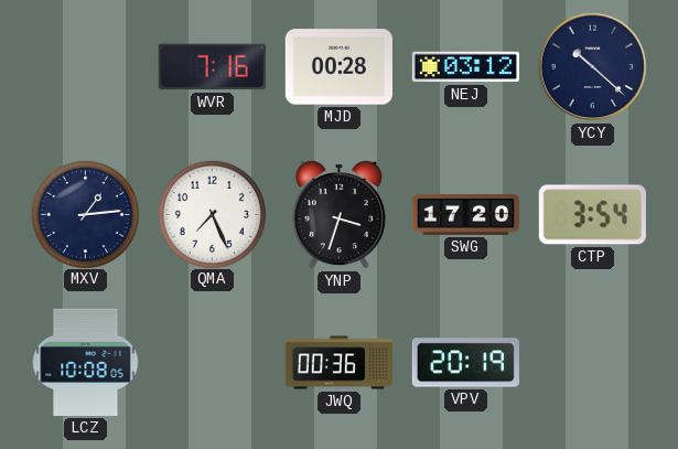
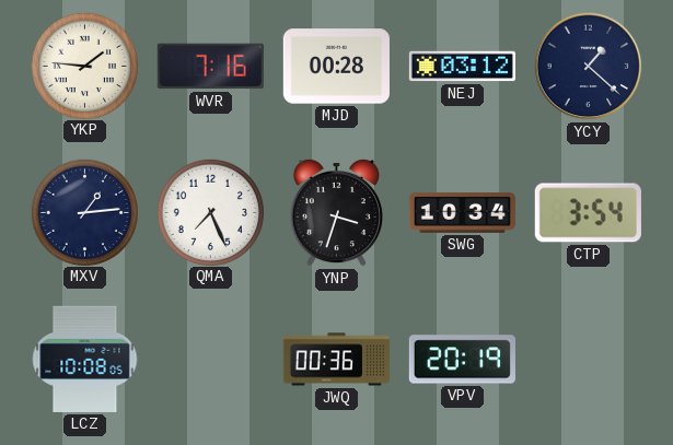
YKP: none -> 1:46
YCY: 10:22 -> 1:22
SWG: 17:20 -> 10:34
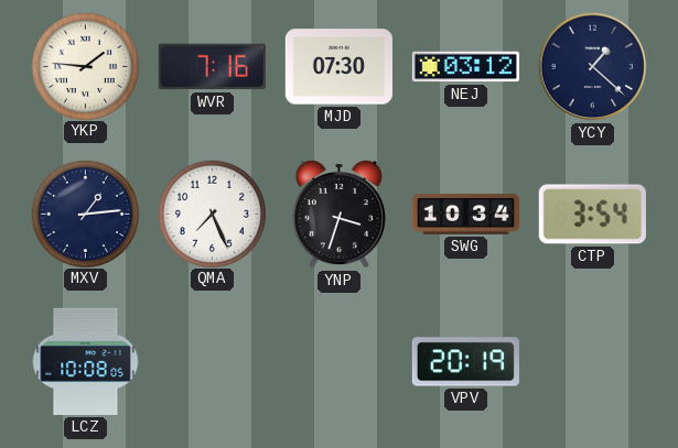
MJD: 00:28 -> 07:30
JWQ: 00:36 -> none
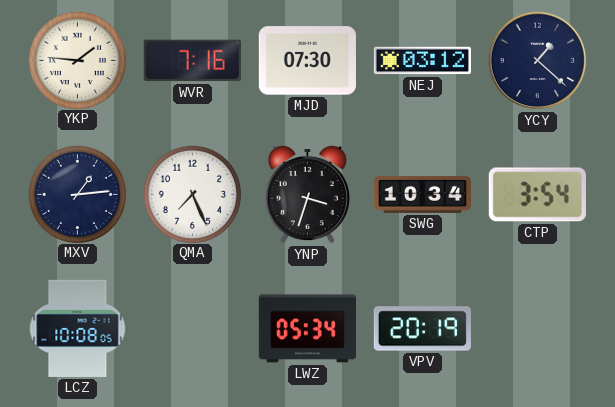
LWZ: none -> 05:34
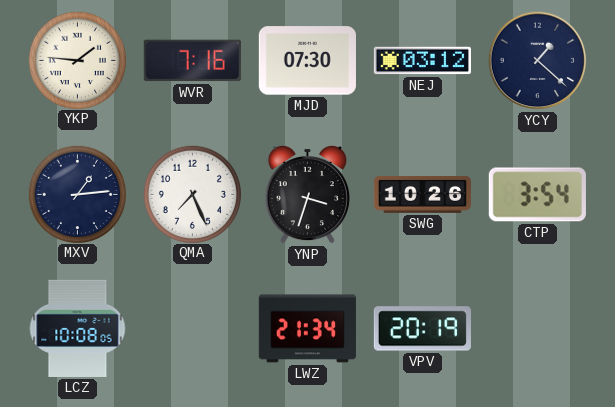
SWG: 10:34 -> 10:26
LWZ: 05:34 -> 21:34
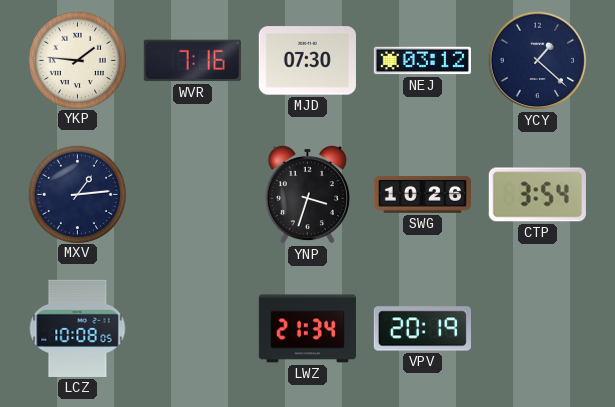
QMA: 7:26 -> none
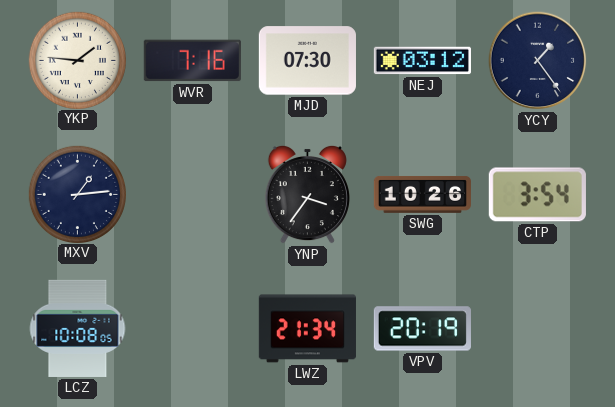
YCY: 1:22 -> 1:24
YNP: 3:33 -> 3:36
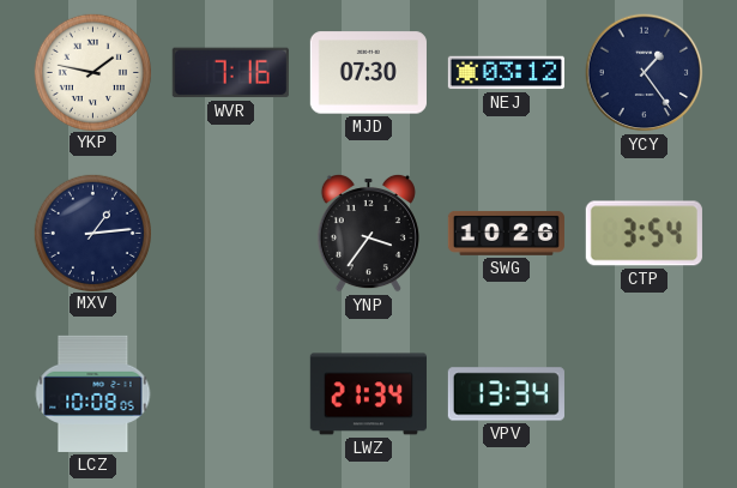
YKP: 1:46 -> 1:47
VPV: 20:19 -> 13:34
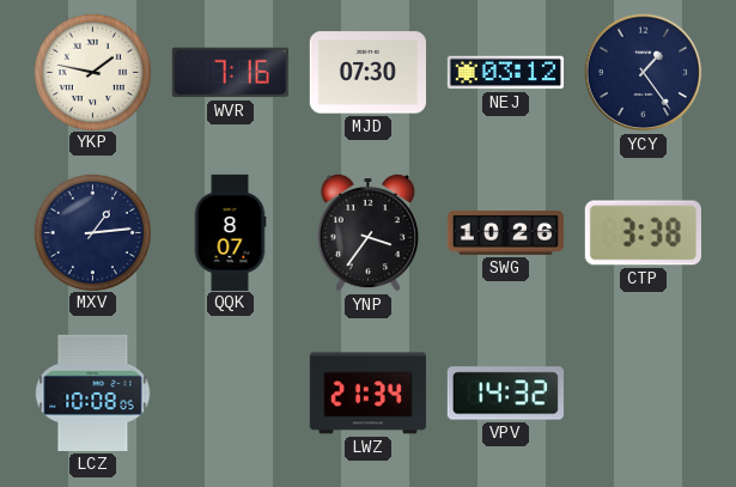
QQK: none -> 8:07
CTP: 3:54 -> 3:38
VPV: 13:34 -> 14:32
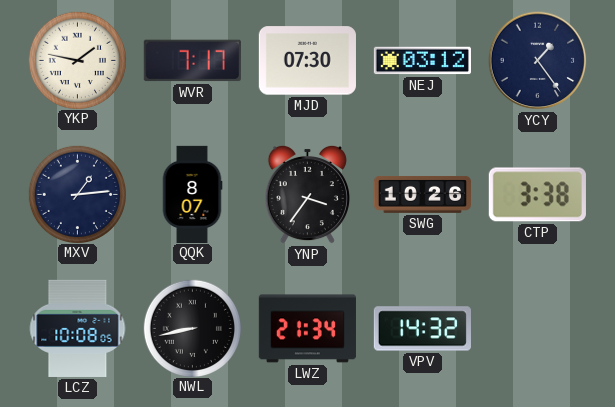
WVR: 7:16 -> 7:17
NWL: none -> 8:43
